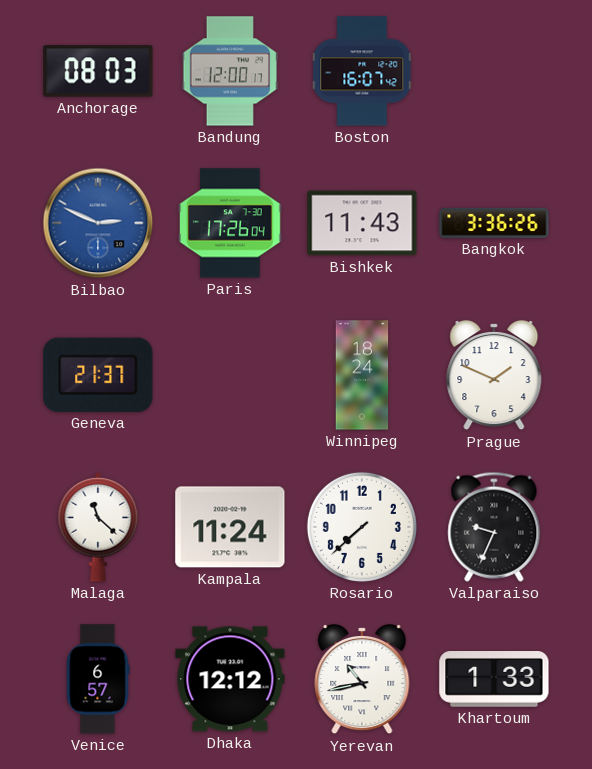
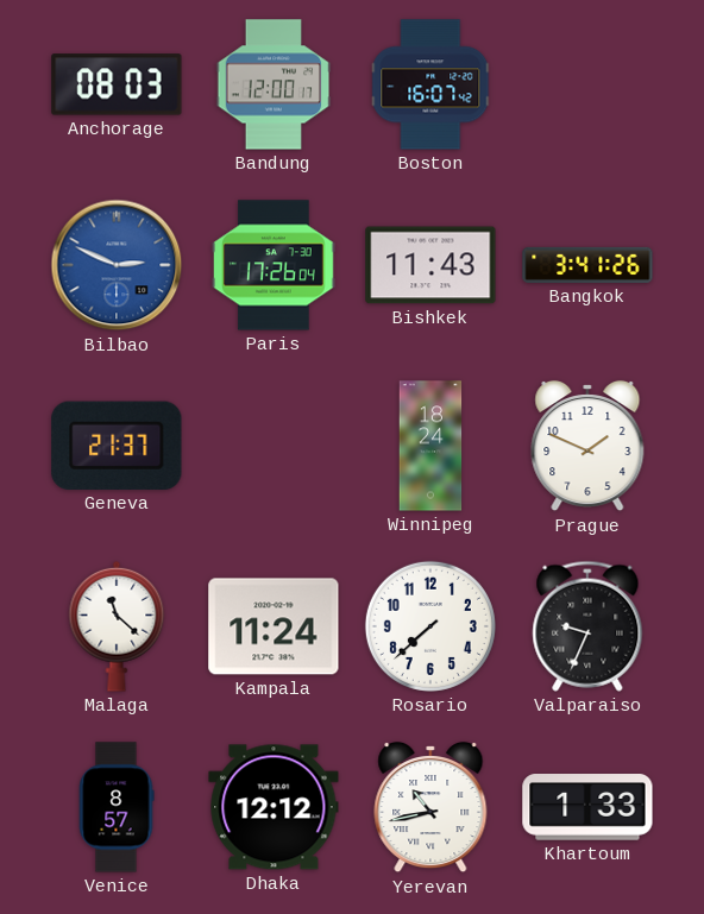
Bangkok: 3:36 -> 3:41
Venice: 6:57 -> 8:57
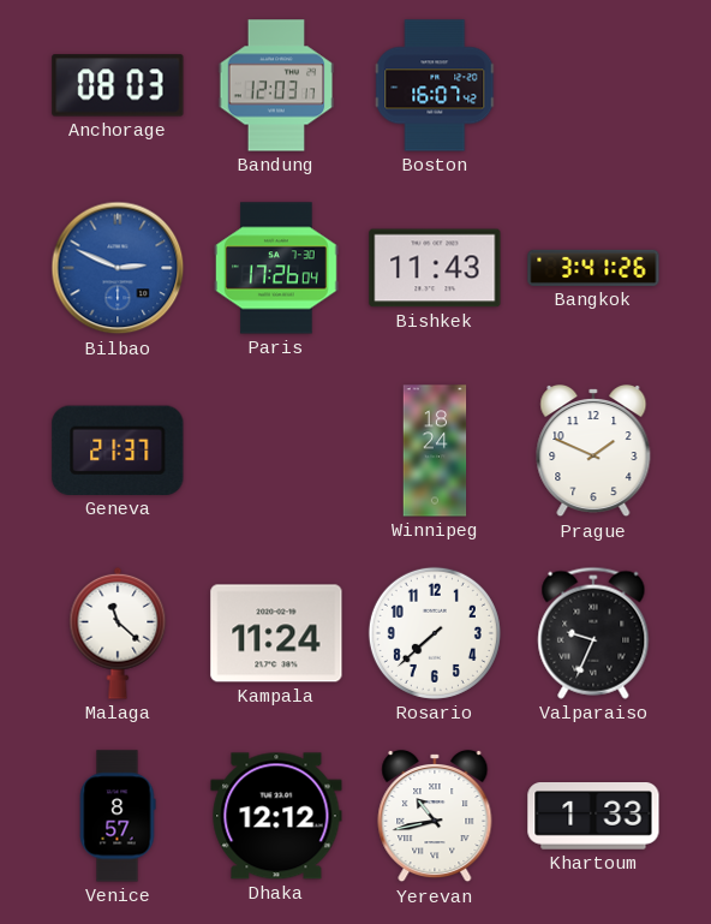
Bandung: 12:00 -> 12:03
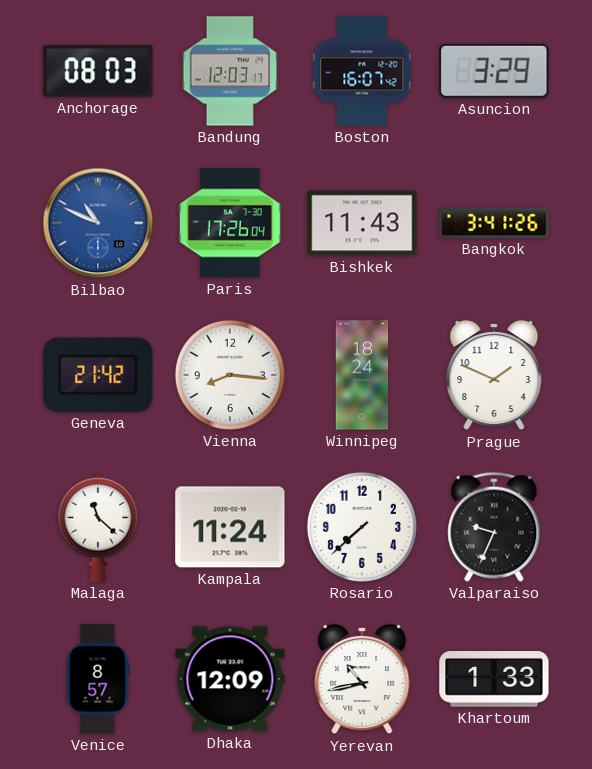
Asuncion: none -> 3:29
Bilbao: 2:49 -> 10:49
Geneva: 21:37 -> 21:42
Vienna: none -> 8:16
Dhaka: 12:12 -> 12:09
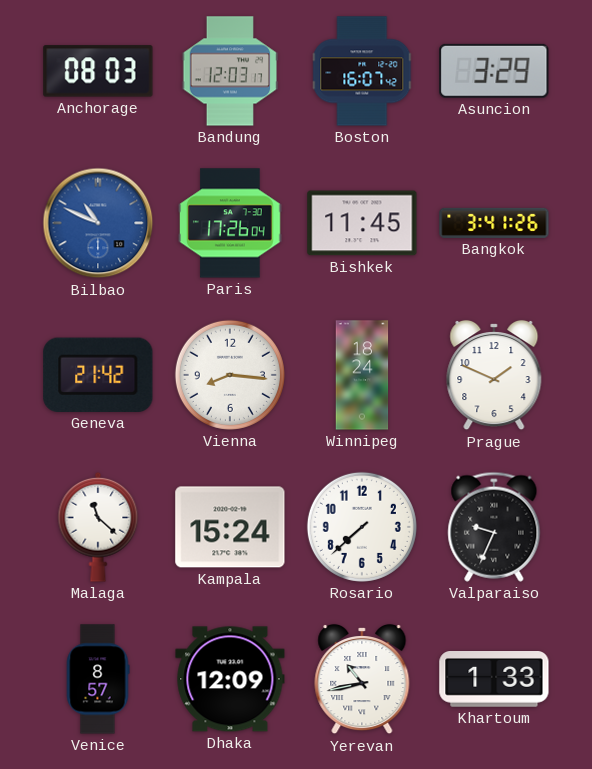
Bishkek: 11:43 -> 11:45
Kampala: 11:24 -> 15:24
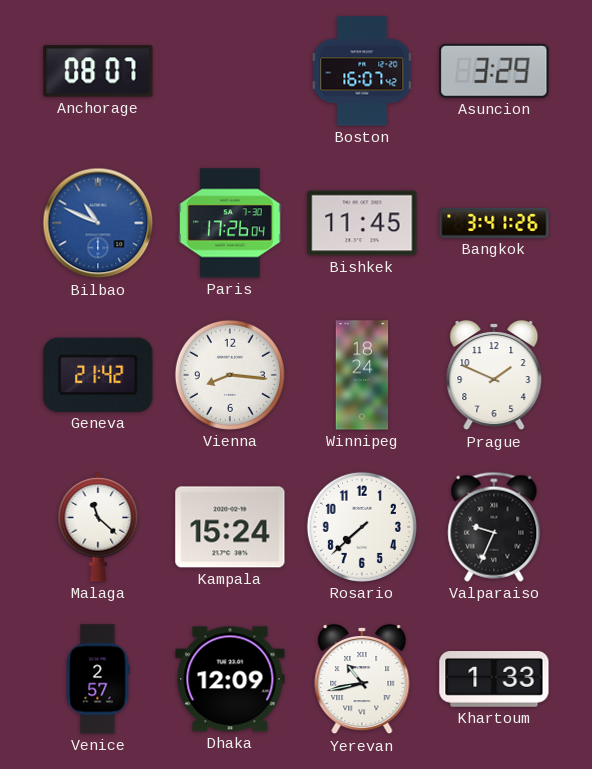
Anchorage: 08:03 -> 08:07
Bandung: 12:03 -> none
Venice: 8:57 -> 2:57
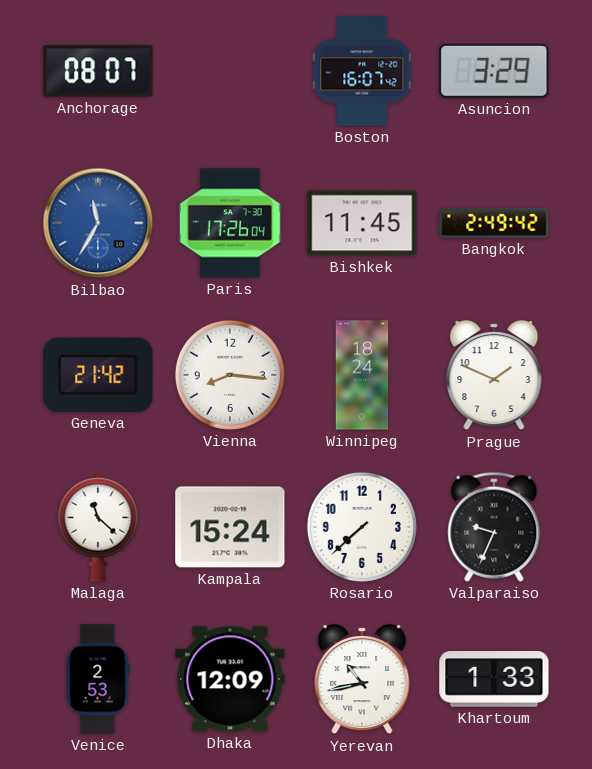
Bilbao: 10:49 -> 11:35
Bangkok: 3:41 -> 2:49
Venice: 2:57 -> 2:53
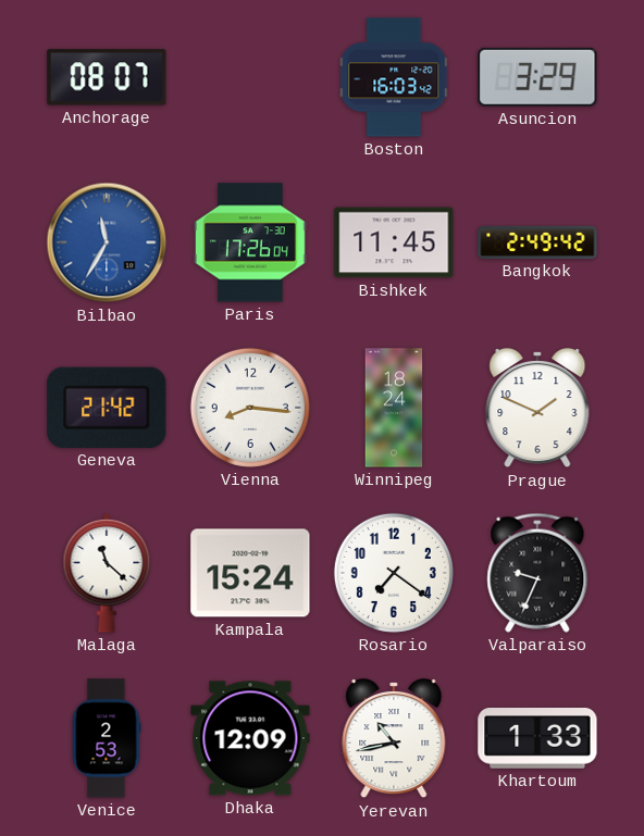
Boston: 16:07 -> 16:03
Rosario: 7:38 -> 7:21
